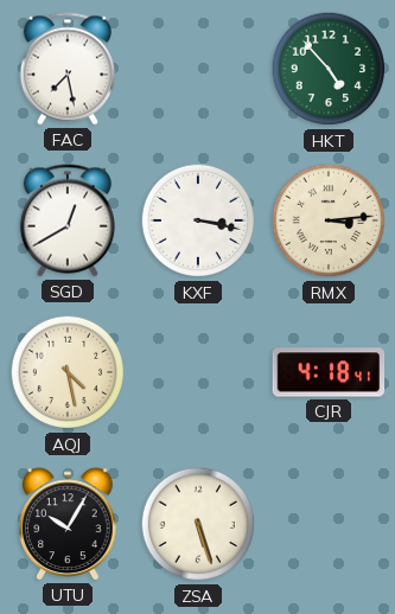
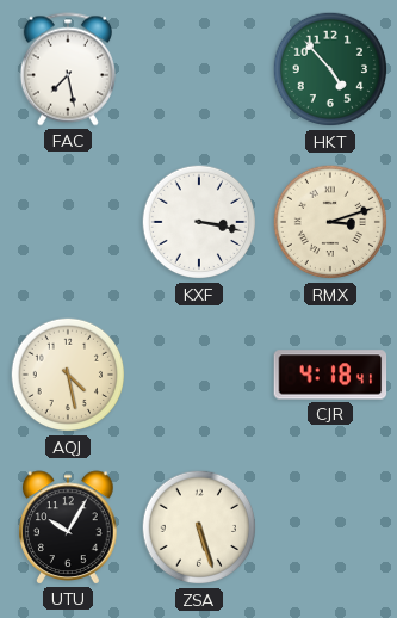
SGD: 12:40 -> none
RMX: 3:14 -> 3:12
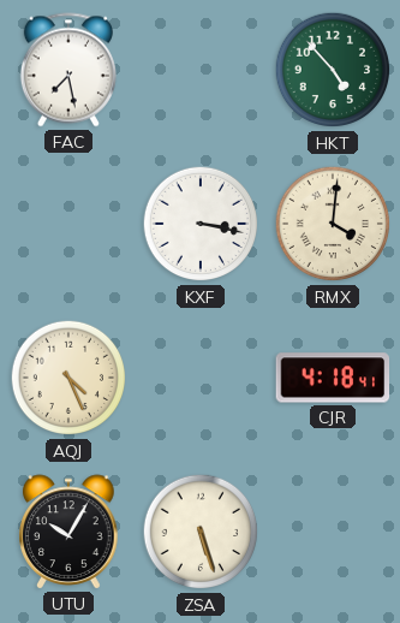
RMX: 3:12 -> 4:01
AQJ: 4:28 -> 4:26
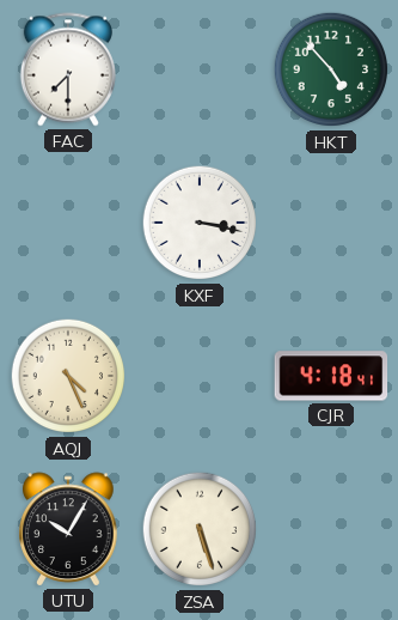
FAC: 7:28 -> 7:30
RMX: 4:01 -> none
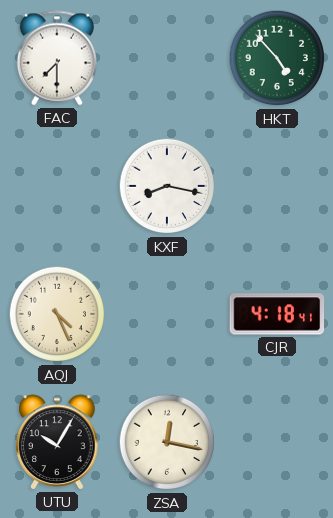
KXF: 3:17 -> 8:17
ZSA: 5:27 -> 12:17
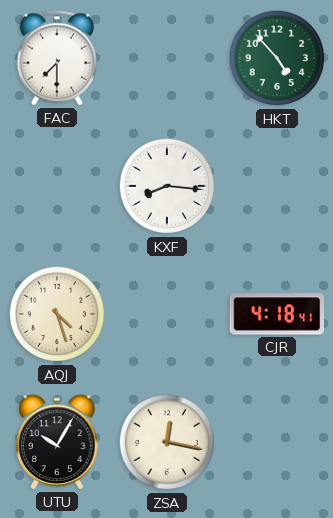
KXF: 8:17 -> 8:16
AQJ: 4:26 -> 4:27
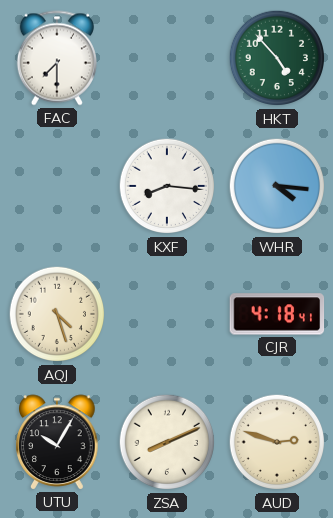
WHR: none -> 4:16
ZSA: 12:17 -> 8:11
AUD: none -> 2:48
